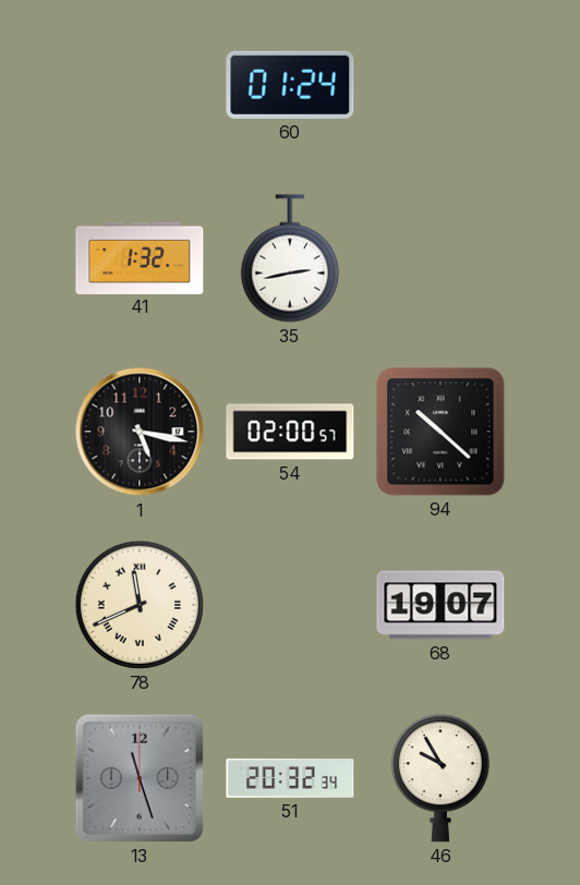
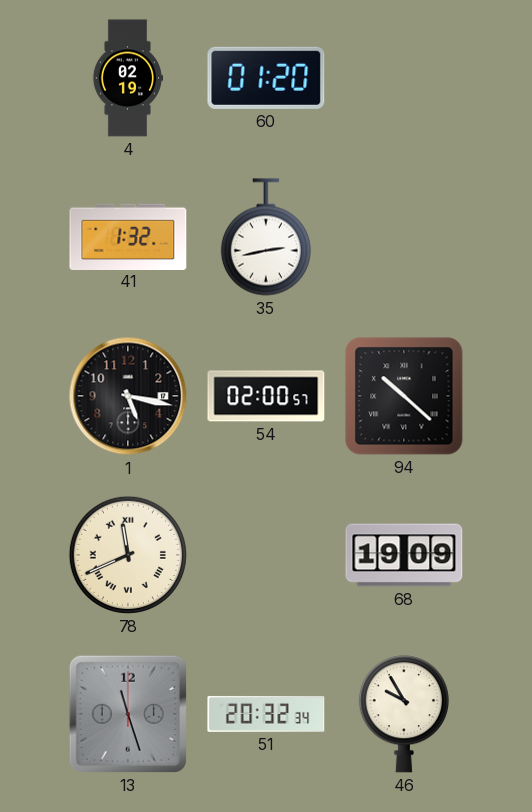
4: none -> 02:19
60: 01:24 -> 01:20
68: 19:07 -> 19:09
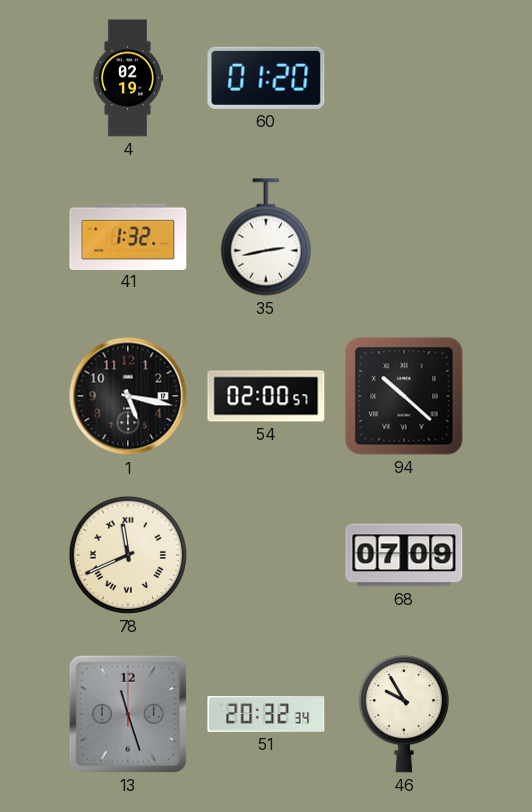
68: 19:09 -> 07:09
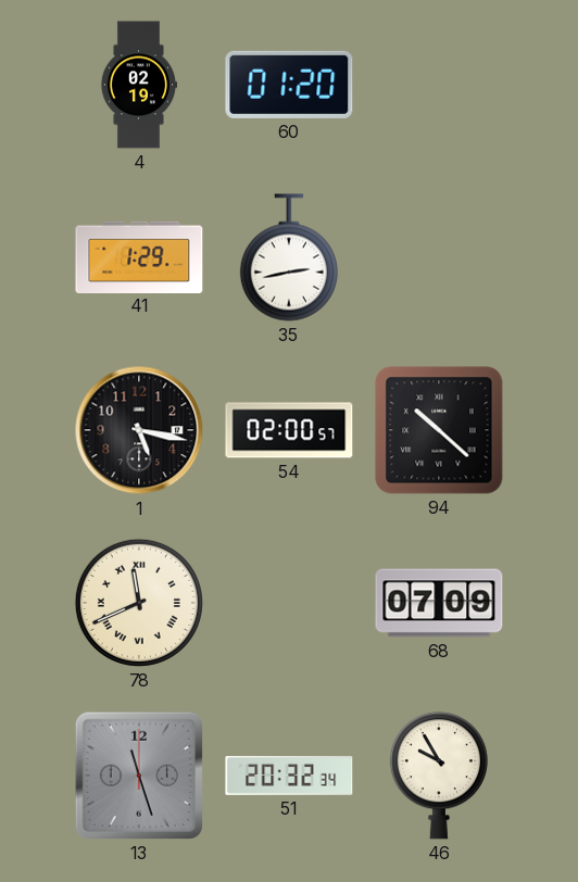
41: 1:32 -> 1:29
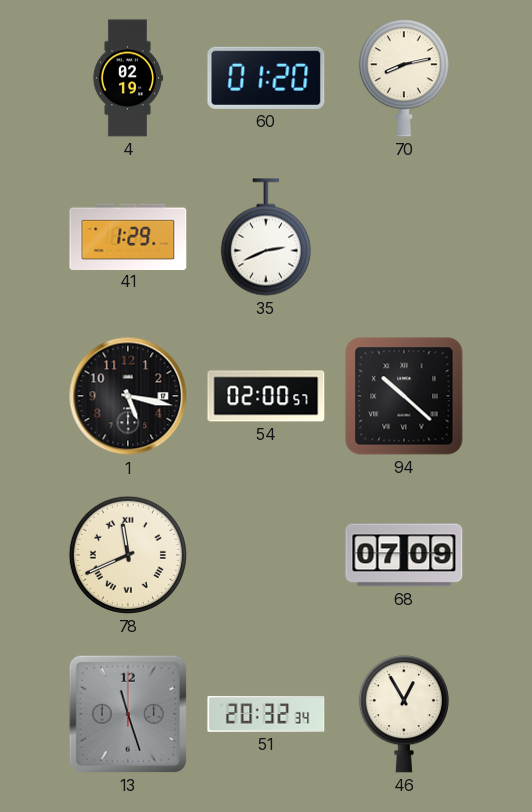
70: none -> 8:13
35: 2:43 -> 2:41
46: 9:55 -> 12:55
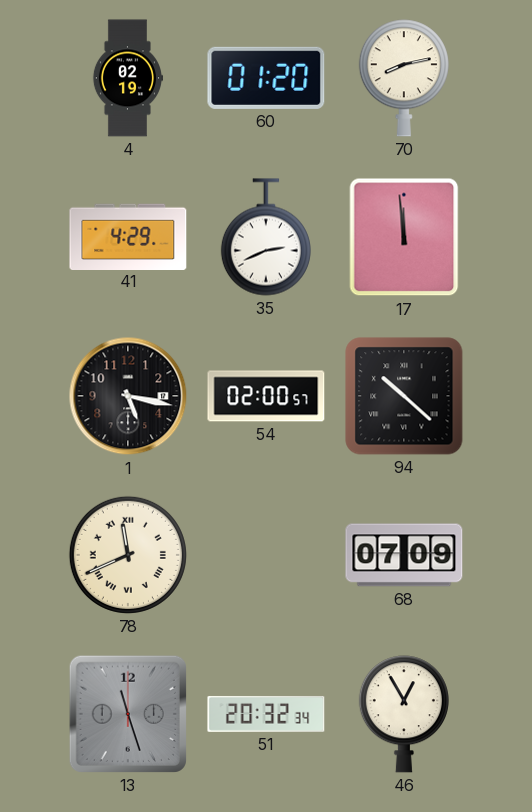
41: 1:29 -> 4:29
17: none -> 11:59
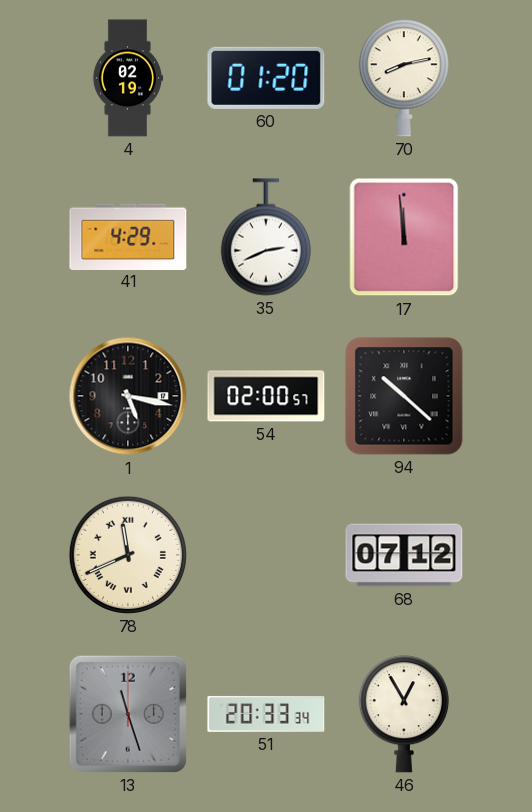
68: 07:09 -> 07:12
51: 20:32 -> 20:33
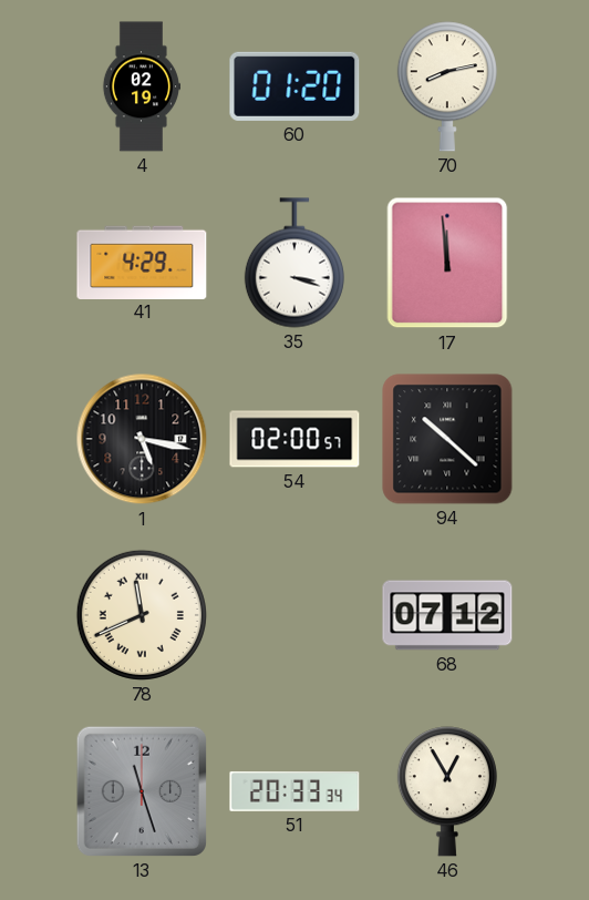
35: 2:41 -> 3:18
